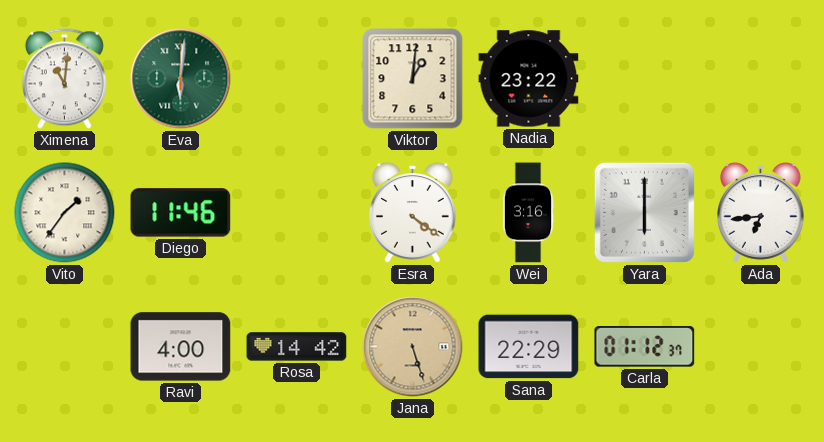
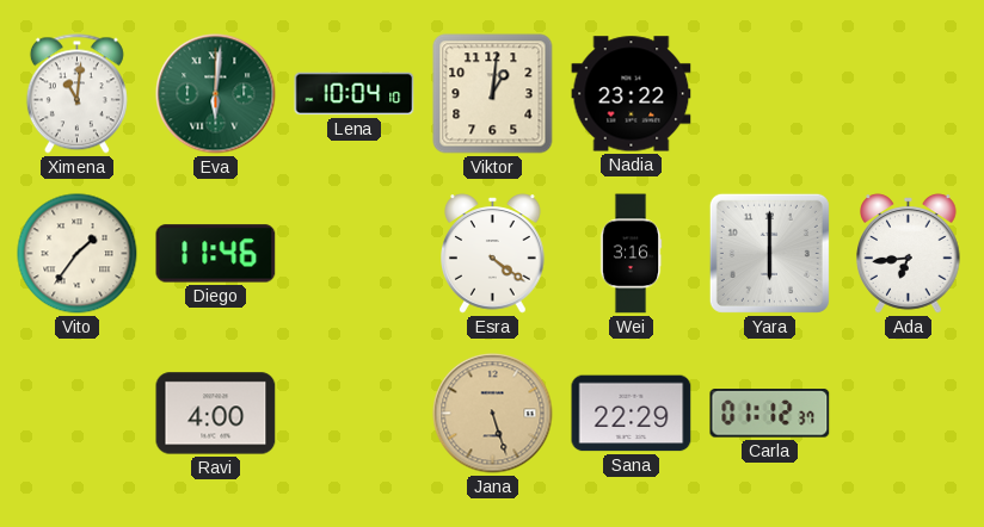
Lena: none -> 10:04
Rosa: 14:42 -> none
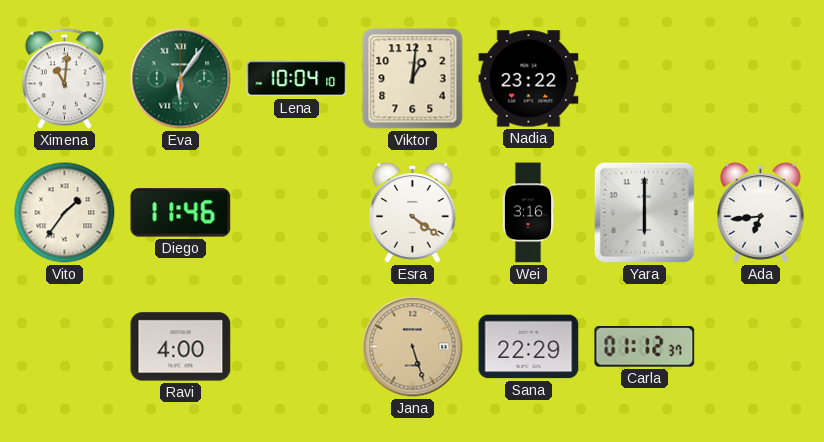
Eva: 6:01 -> 6:06
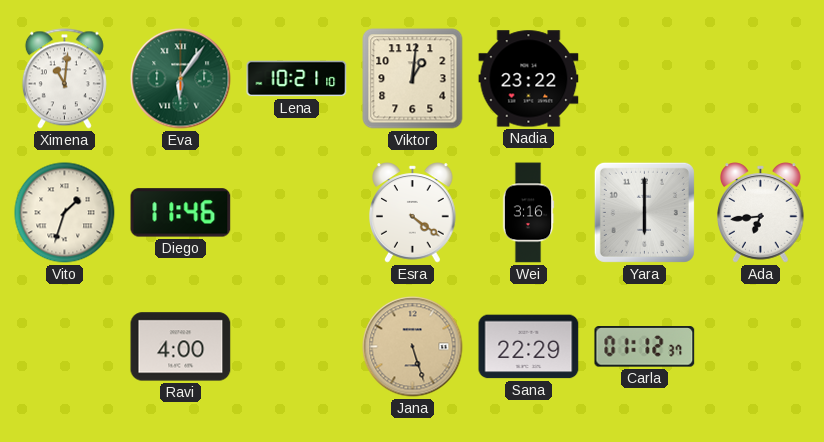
Lena: 10:04 -> 10:21
Vito: 1:36 -> 1:33
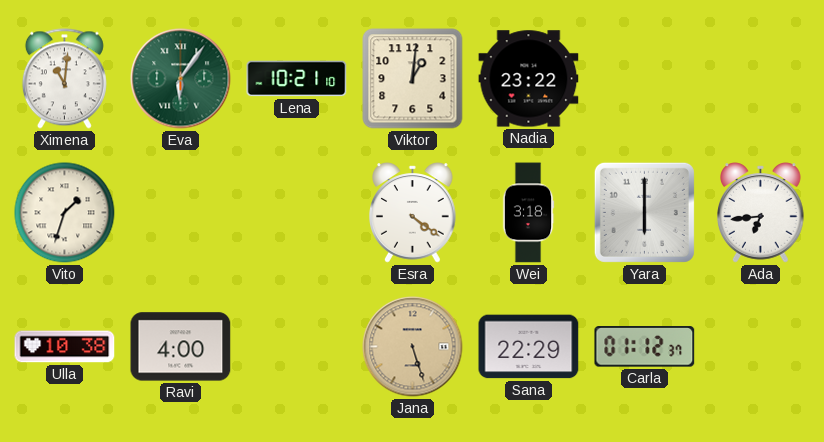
Diego: 11:46 -> none
Wei: 3:16 -> 3:18
Ulla: none -> 10:38
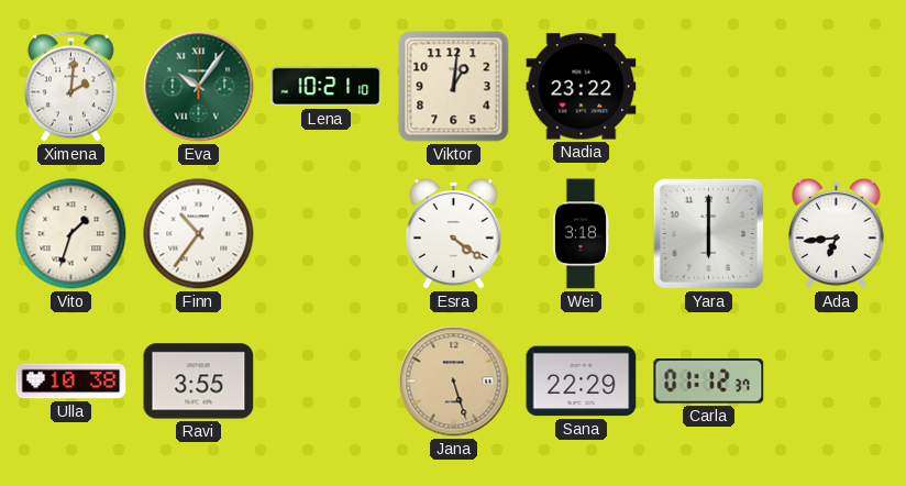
Ximena: 11:01 -> 2:01
Eva: 6:06 -> 10:06
Finn: none -> 10:36
Ravi: 4:00 -> 3:55
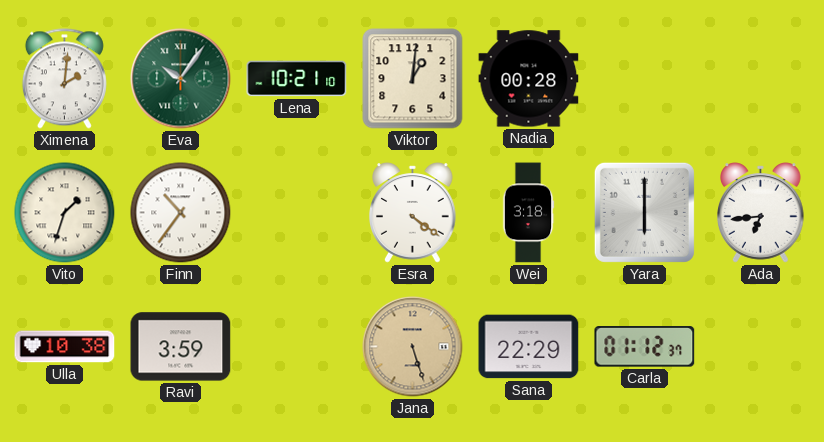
Nadia: 23:22 -> 00:28
Ravi: 3:55 -> 3:59
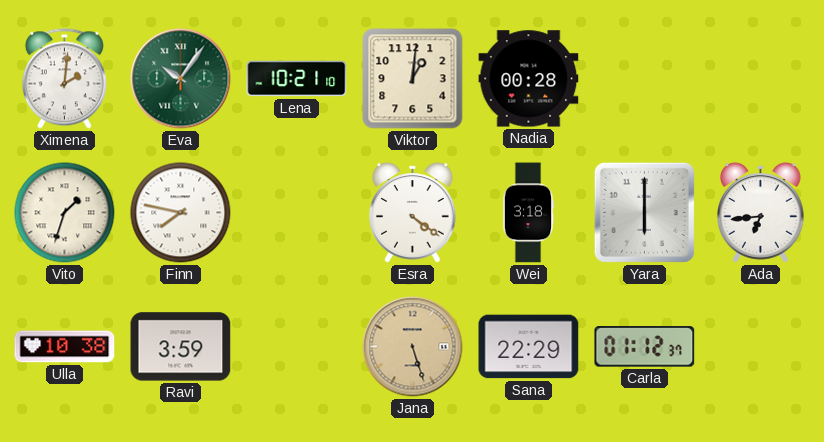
Finn: 10:36 -> 7:47
